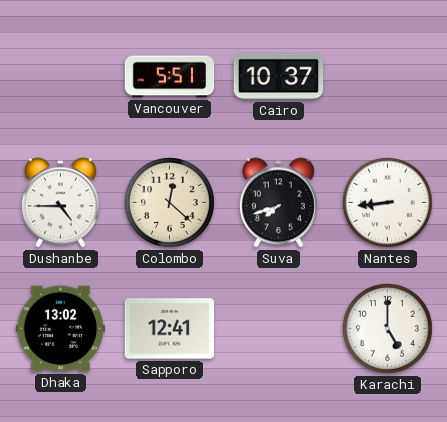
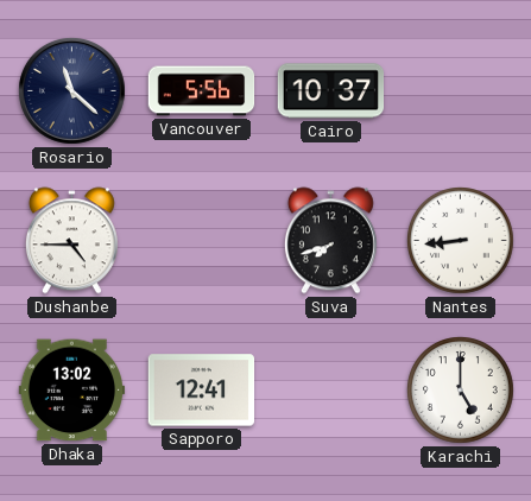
Rosario: none -> 11:22
Vancouver: 5:51 -> 5:56
Colombo: 12:22 -> none
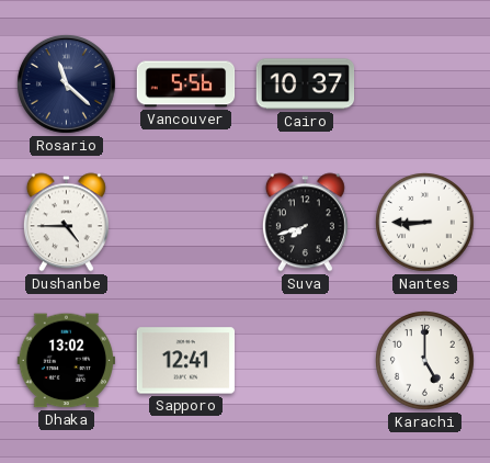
Nantes: 8:44 -> 8:45
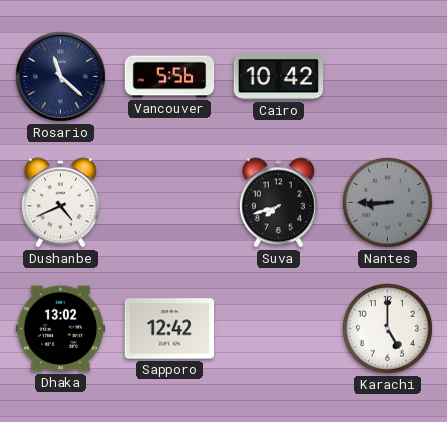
Cairo: 10:37 -> 10:42
Dushanbe: 4:45 -> 4:41
Nantes dial: white -> grey
Sapporo: 12:41 -> 12:42
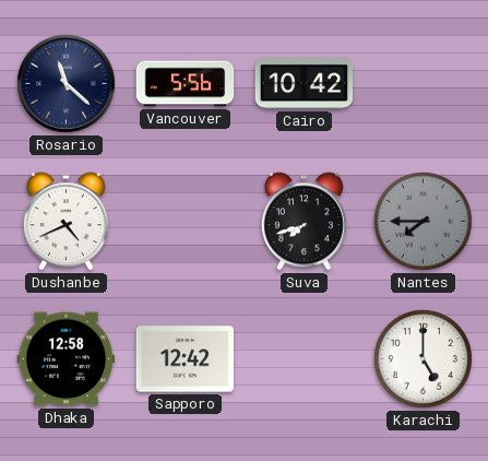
Nantes: 8:45 -> 7:45
Dhaka: 13:02 -> 12:58
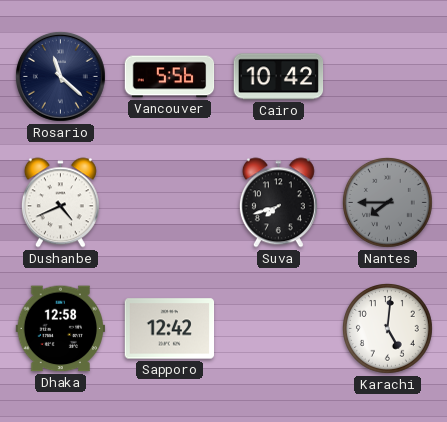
Karachi: 5:00 -> 5:01
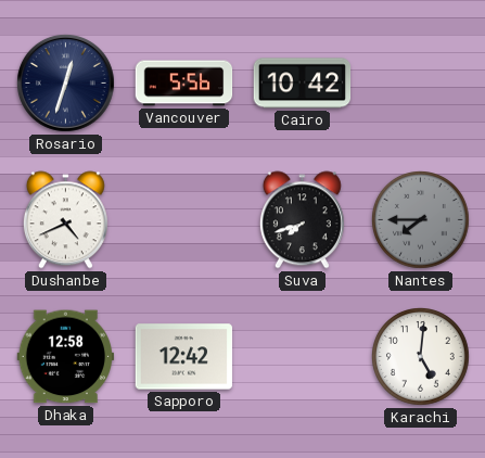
Rosario: 11:22 -> 12:33
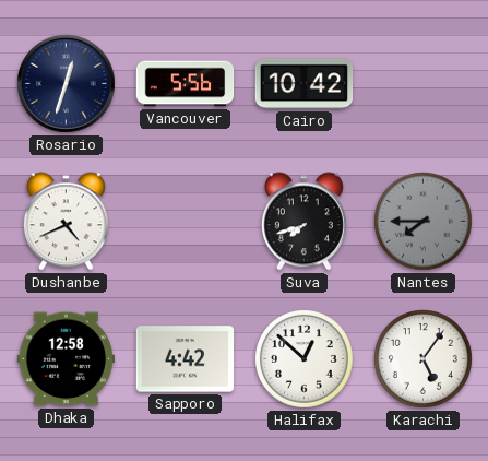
Sapporo: 12:42 -> 4:42
Halifax: none -> 12:52
Karachi: 5:01 -> 5:06
